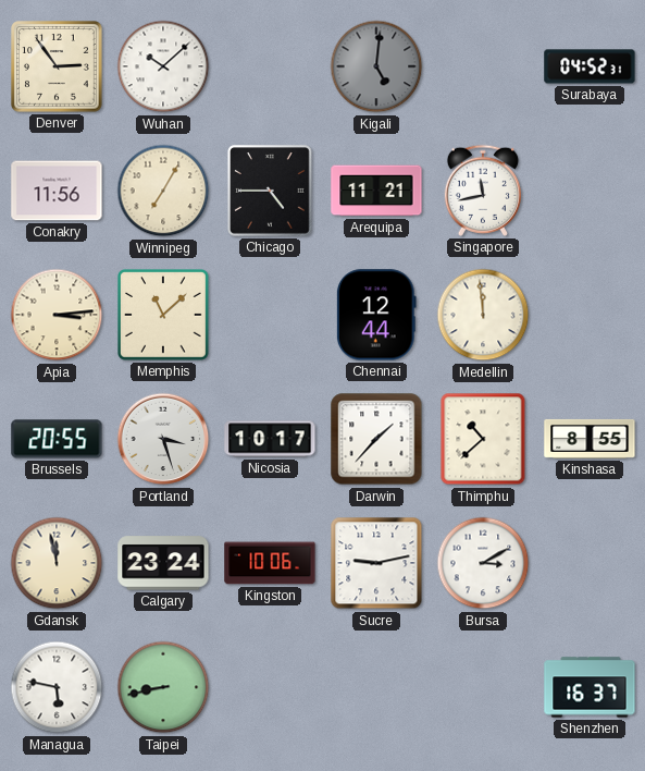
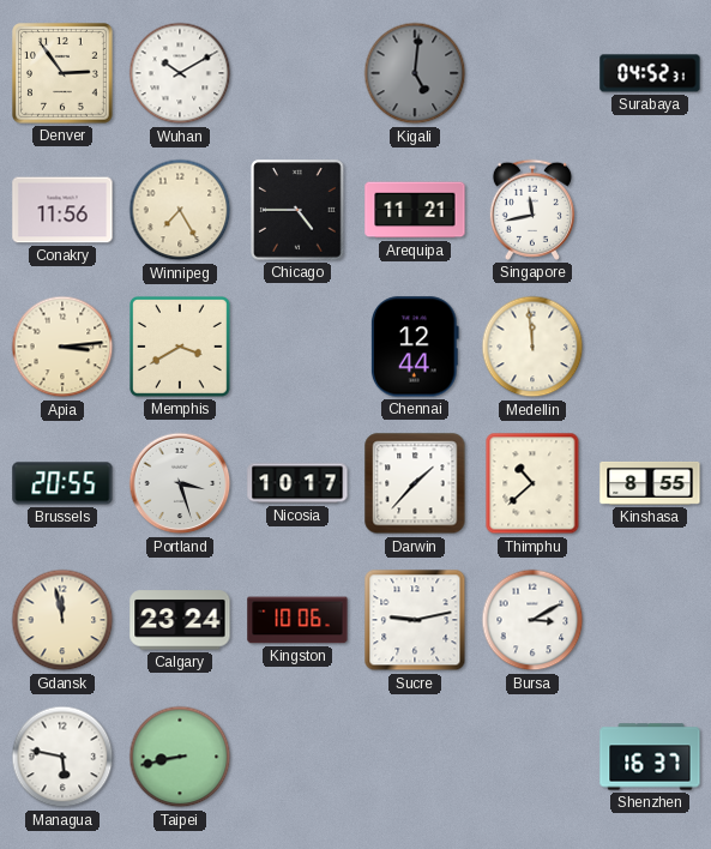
Wuhan: 10:08 -> 10:10
Winnipeg: 7:05 -> 7:25
Memphis: 11:08 -> 3:40
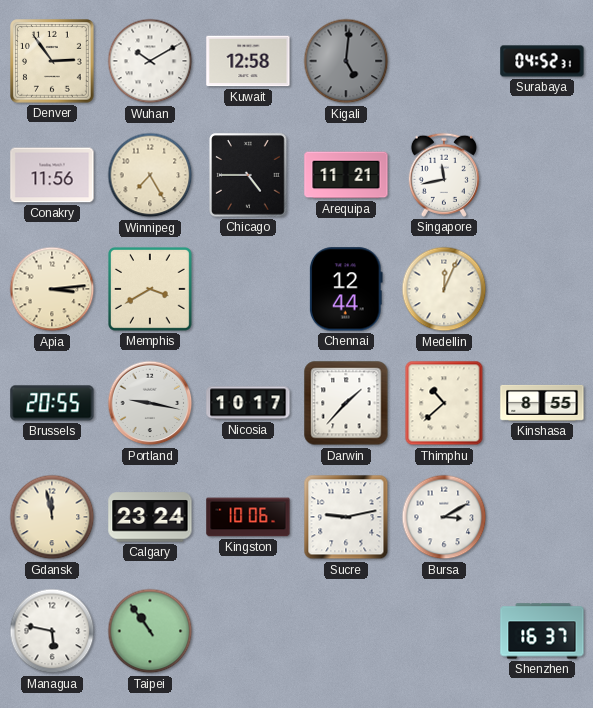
Kuwait: none -> 12:58
Medellin: 11:59 -> 12:04
Portland: 3:27 -> 9:17
Taipei: 8:43 -> 10:54
